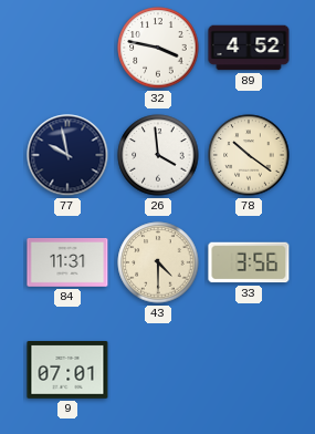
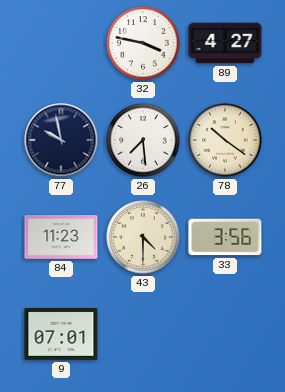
89: 4:52 -> 4:27
26: 3:59 -> 7:29
84: 11:31 -> 11:23
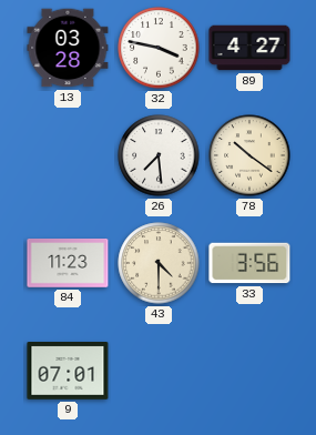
13: none -> 03:28
77: 9:58 -> none
